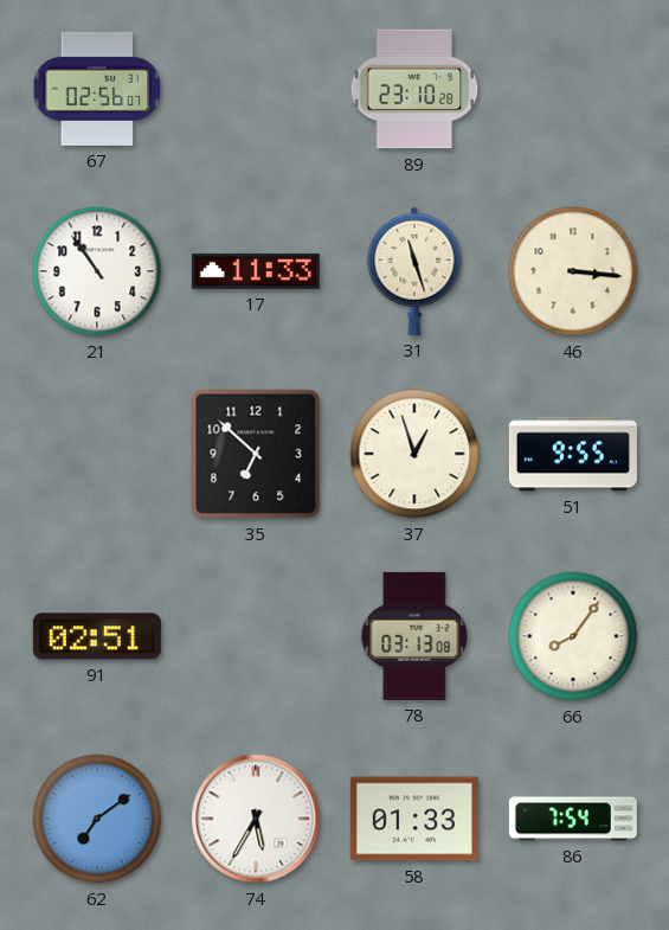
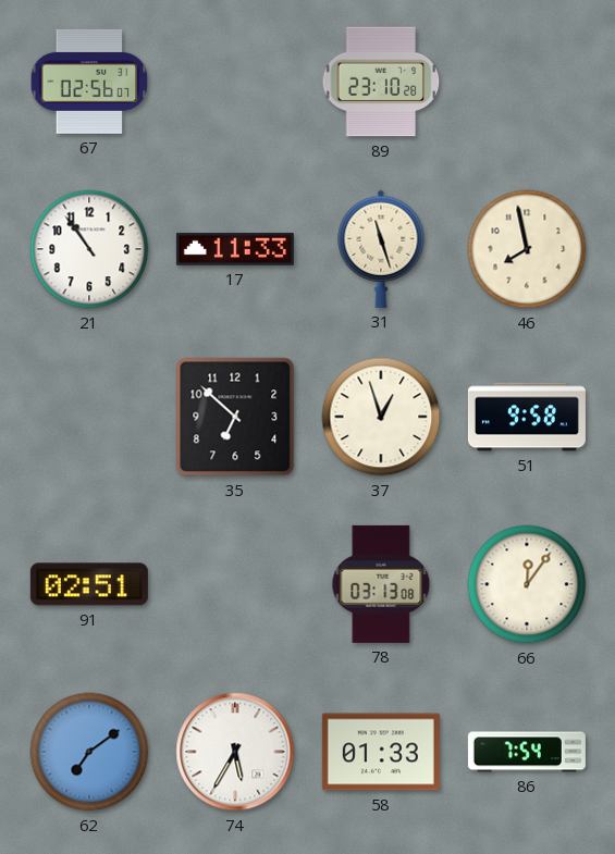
46: 3:16 -> 7:58
51: 9:55 -> 9:58
66: 8:06 -> 12:06
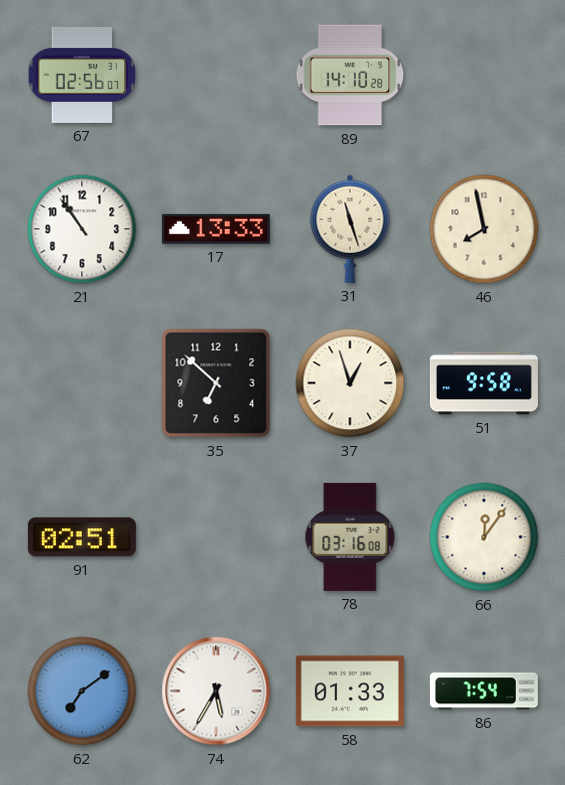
89: 23:10 -> 14:10
17: 11:33 -> 13:33
78: 03:13 -> 03:16
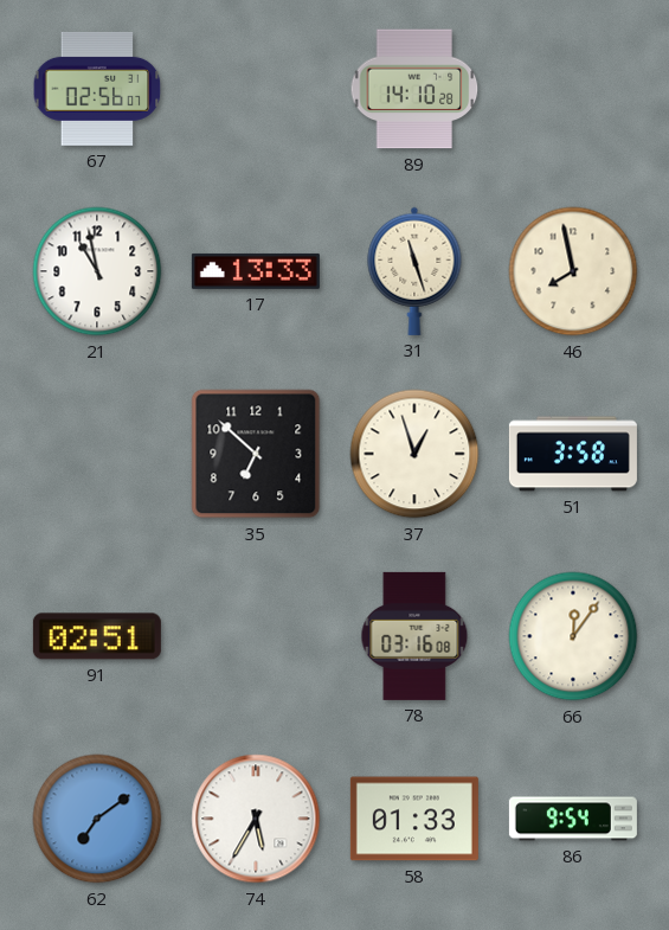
21: 10:54 -> 10:58
51: 9:58 -> 3:58
86: 7:54 -> 9:54
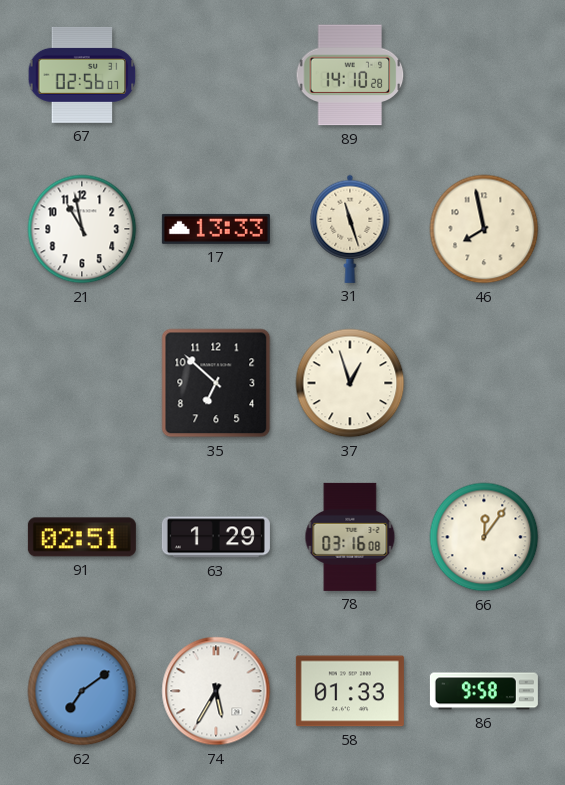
51: 3:58 -> none
63: none -> 1:29
86: 9:54 -> 9:58
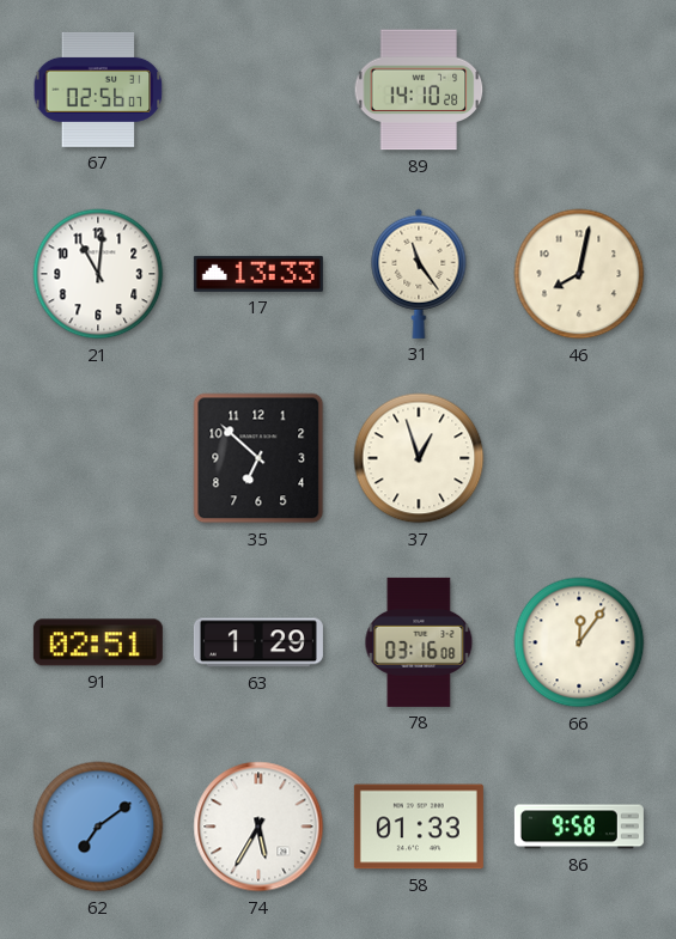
21: 10:58 -> 11:01
31: 11:27 -> 11:24
46: 7:58 -> 8:02
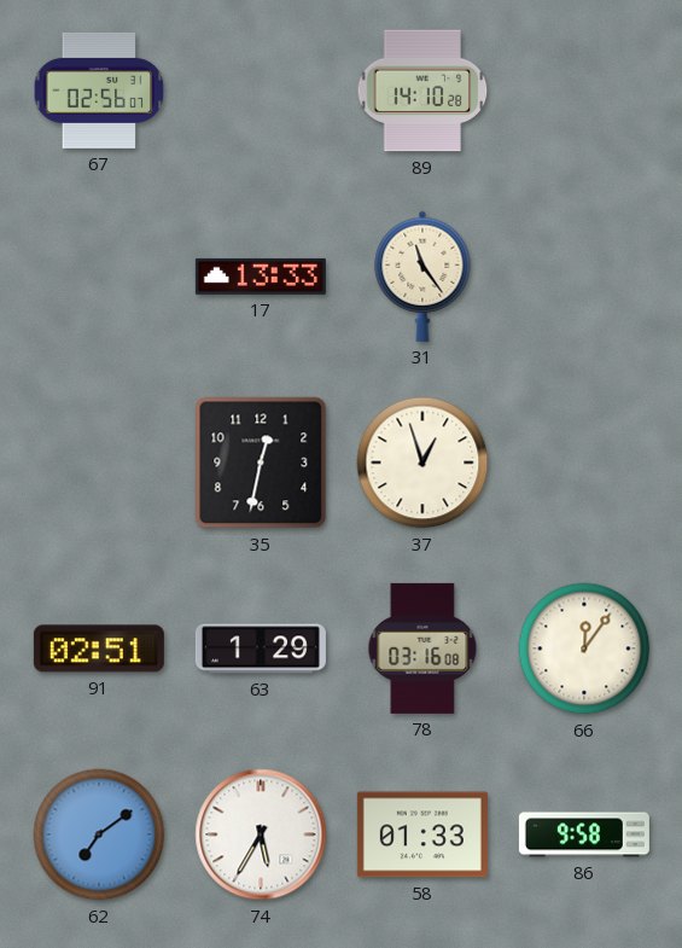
21: 11:01 -> none
46: 8:02 -> none
35: 6:52 -> 12:32
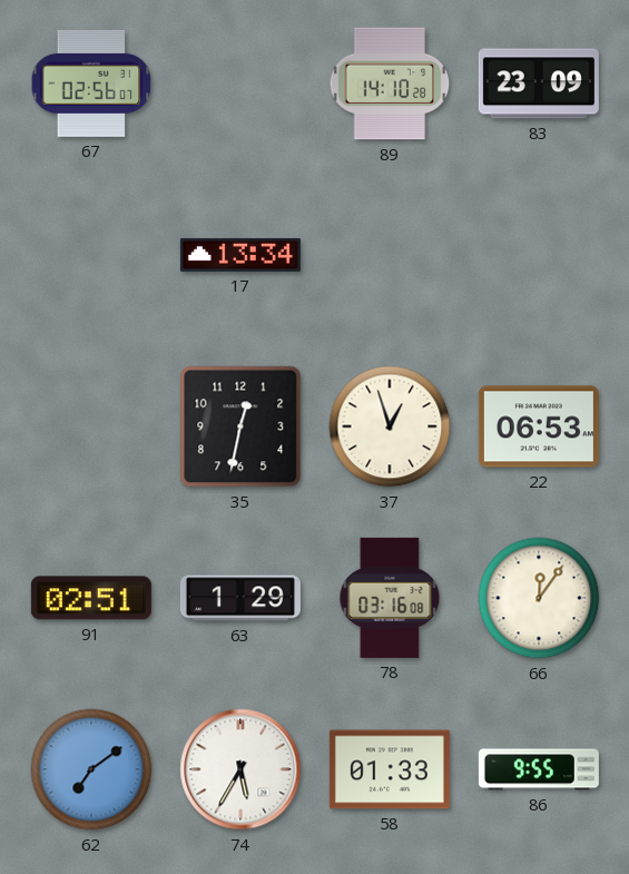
83: none -> 23:09
17: 13:33 -> 13:34
31: 11:24 -> none
22: none -> 06:53
86: 9:58 -> 9:55
